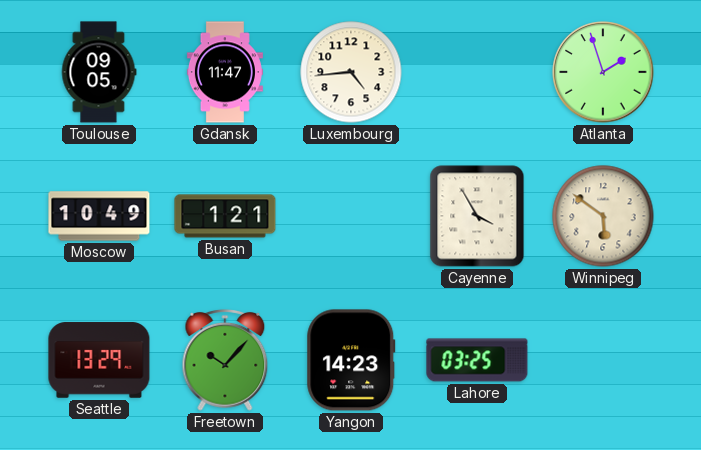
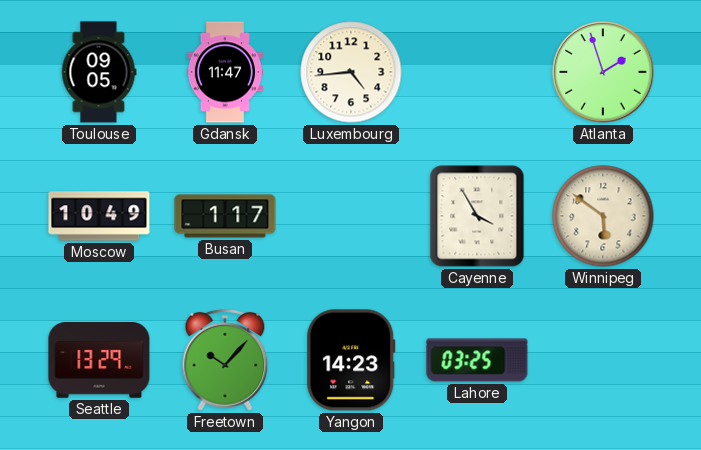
Busan: 1:21 -> 1:17
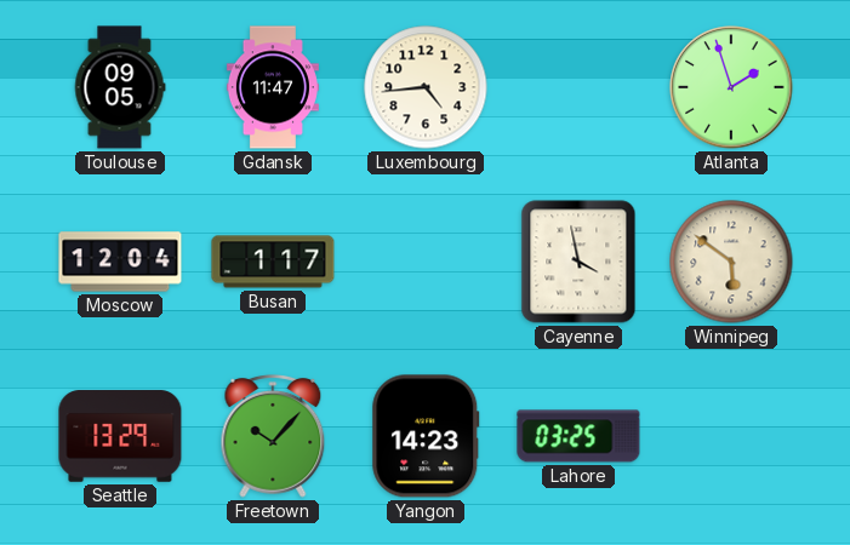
Moscow: 10:49 -> 12:04
Cayenne: 3:55 -> 3:58
